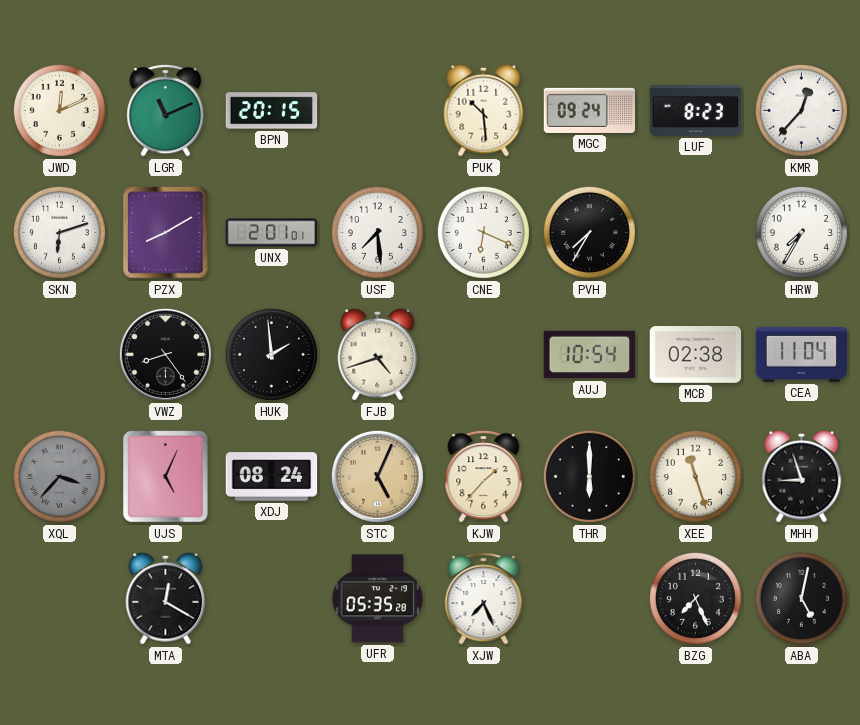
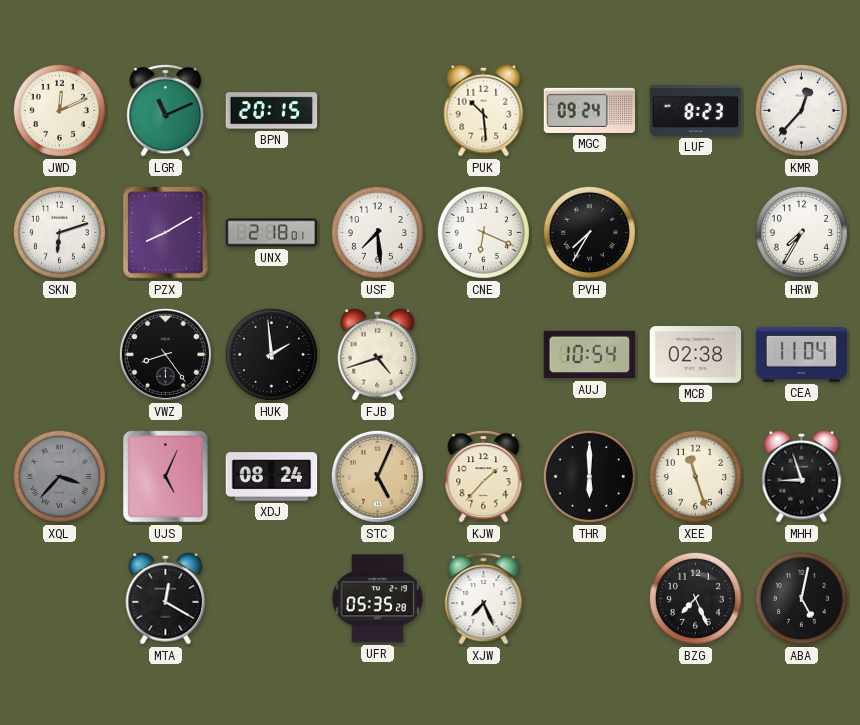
UNX: 2:01 -> 2:18
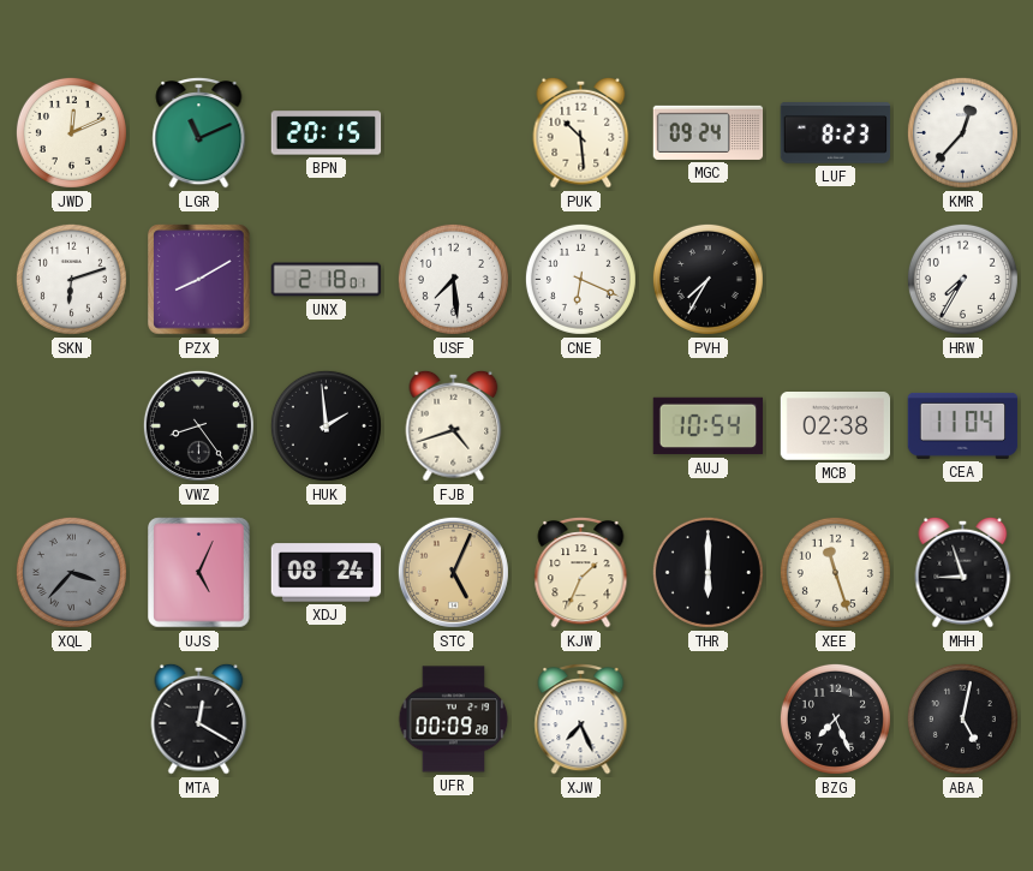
KJW: 1:37 -> 1:34
UFR: 05:35 -> 00:09
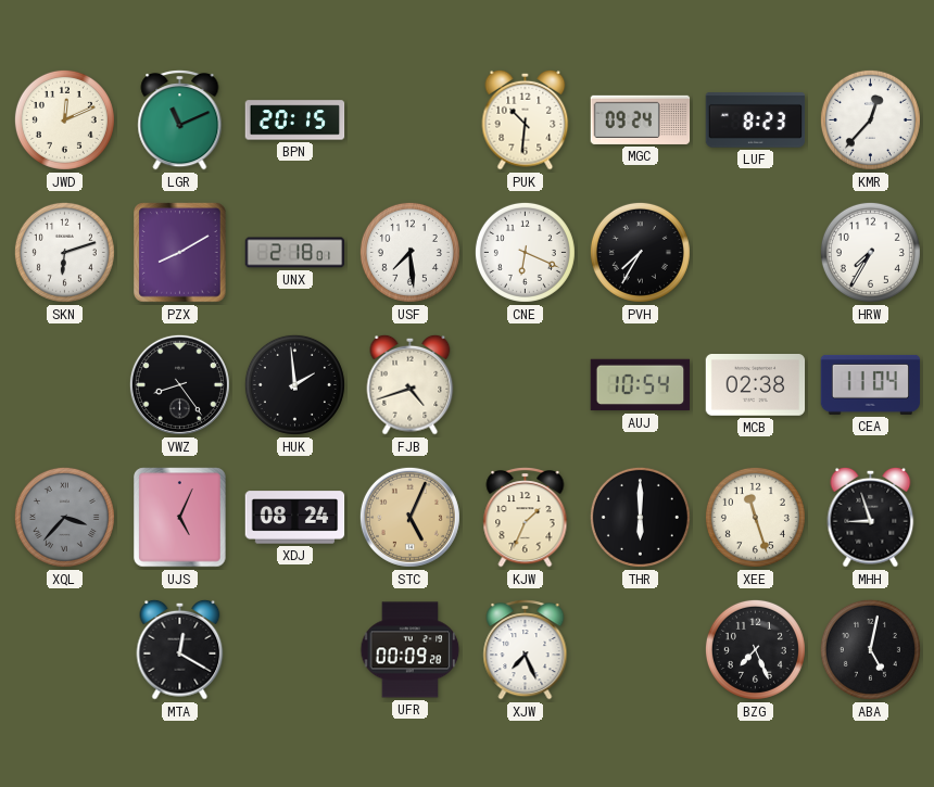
PUK: 10:29 -> 10:31
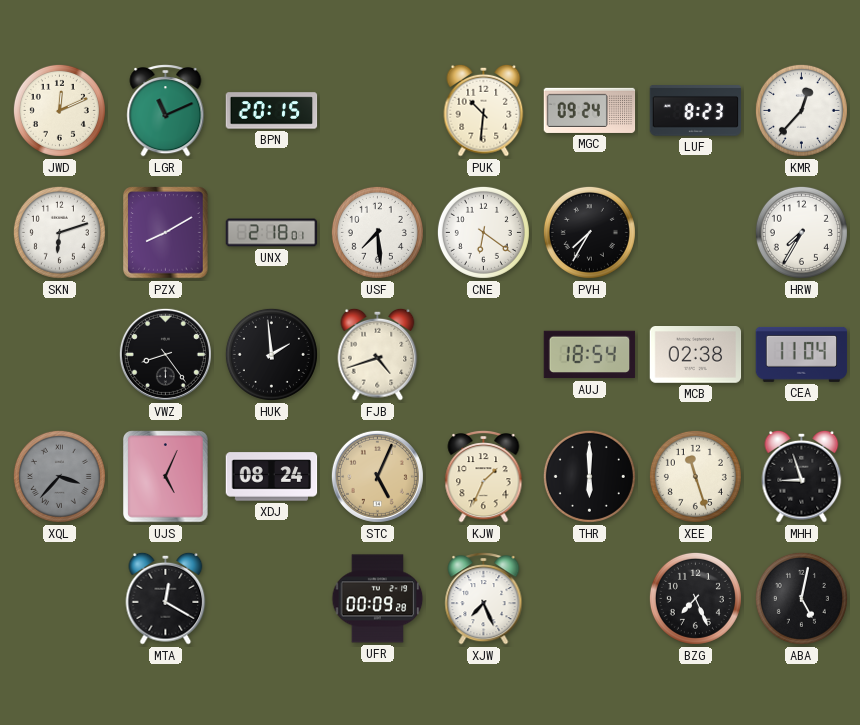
CNE: 6:19 -> 6:21
AUJ: 10:54 -> 18:54
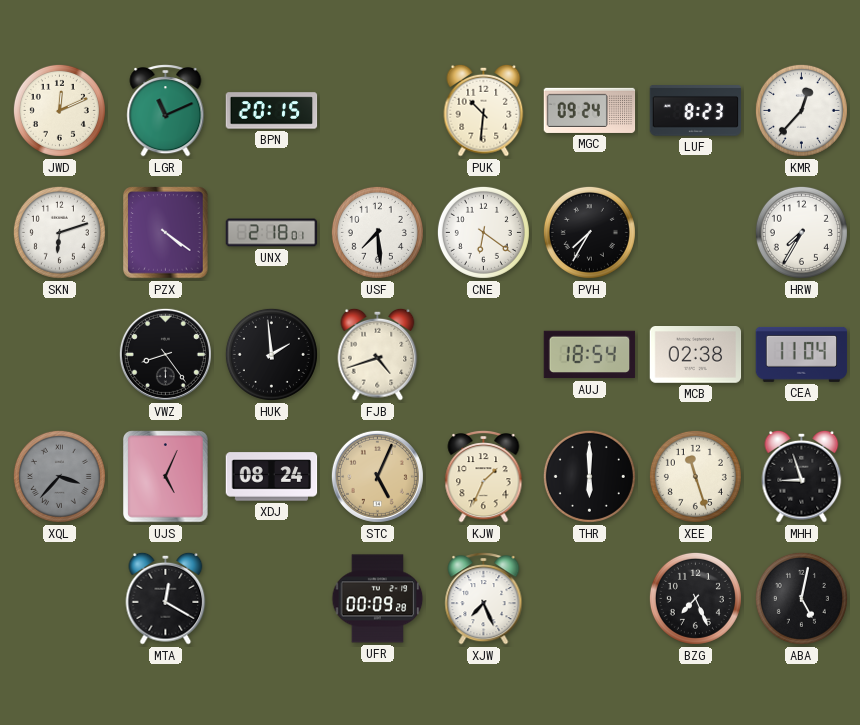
PZX: 8:10 -> 4:21
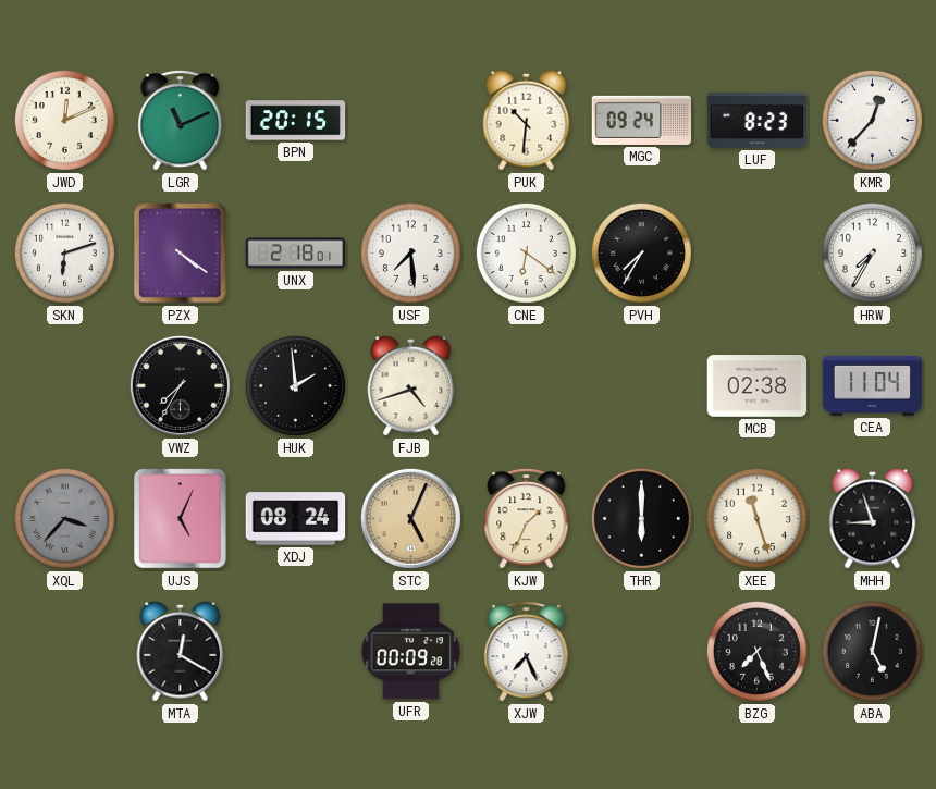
VWZ: 8:24 -> 7:35
AUJ: 18:54 -> none
